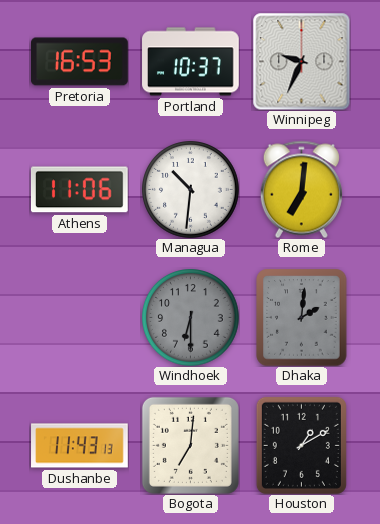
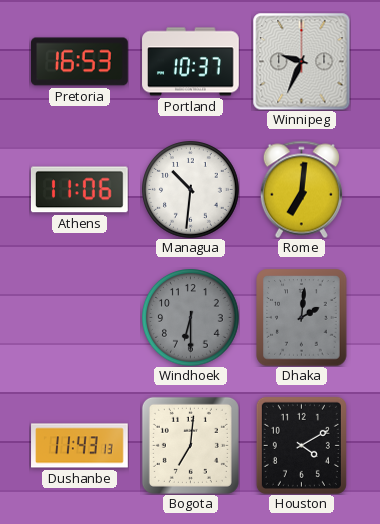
Houston: 1:10 -> 4:10
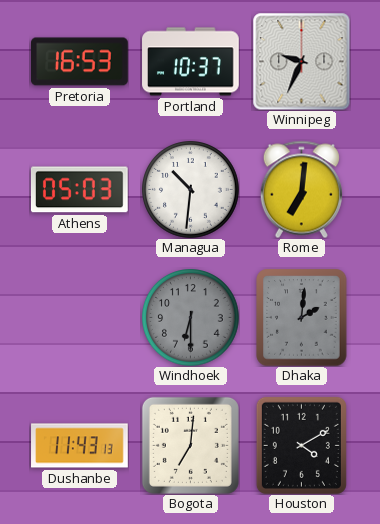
Athens: 11:06 -> 05:03
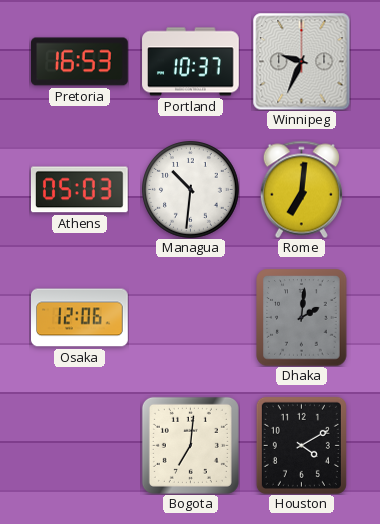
Osaka: none -> 12:06
Windhoek: 6:30 -> none
Dushanbe: 11:43 -> none
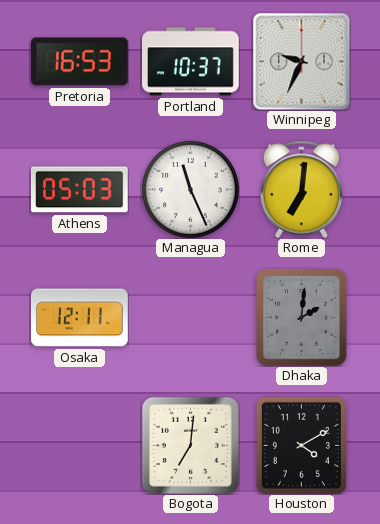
Managua: 10:31 -> 11:26
Osaka: 12:06 -> 12:11
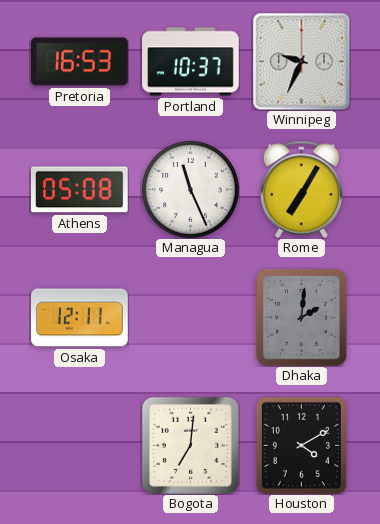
Athens: 05:03 -> 05:08
Rome: 7:01 -> 7:05
